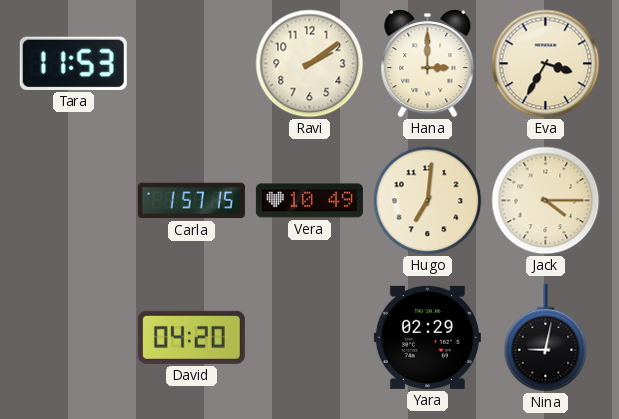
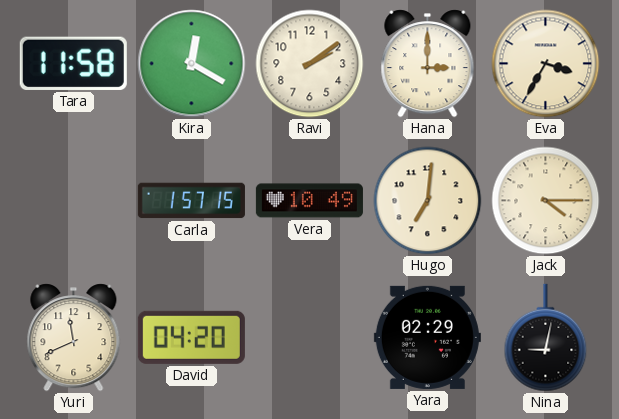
Tara: 11:53 -> 11:58
Kira: none -> 12:20
Yuri: none -> 11:41
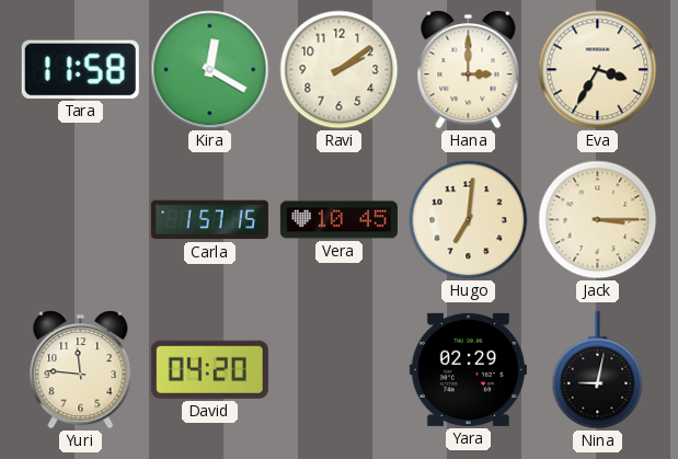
Vera: 10:49 -> 10:45
Jack: 4:15 -> 3:15
Yuri: 11:41 -> 11:46
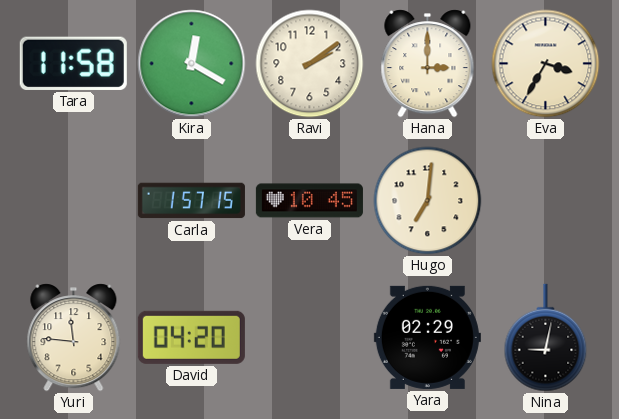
Jack: 3:15 -> none
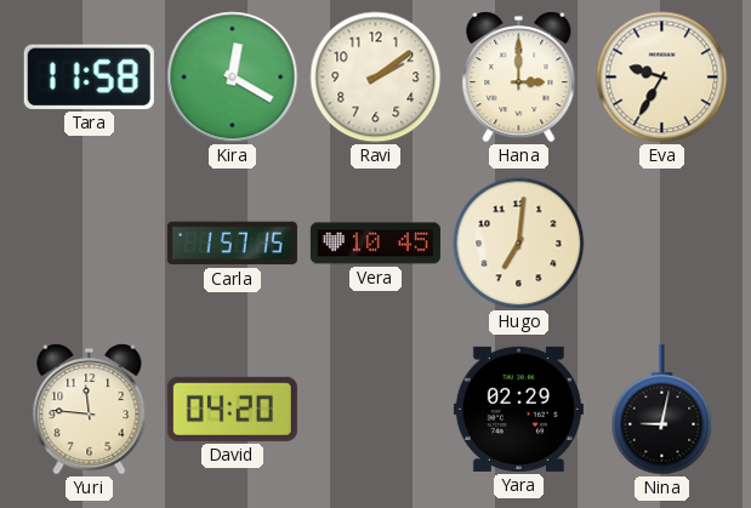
Eva: 3:35 -> 9:35
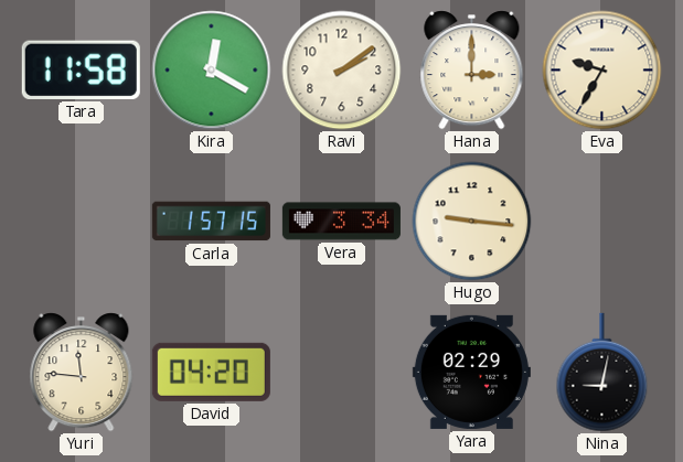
Vera: 10:45 -> 3:34
Hugo: 7:01 -> 9:16
